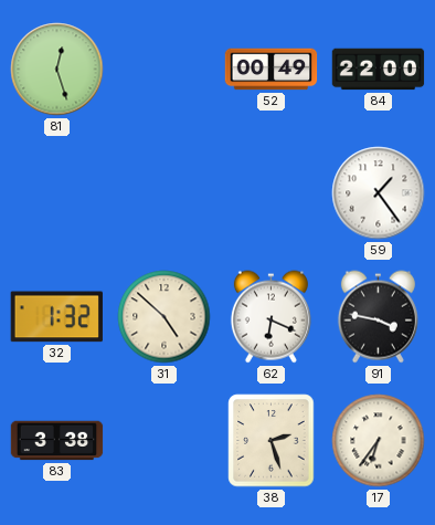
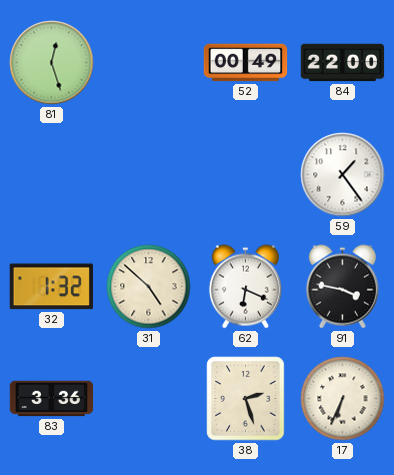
83: 3:38 -> 3:36
17: 6:36 -> 6:34
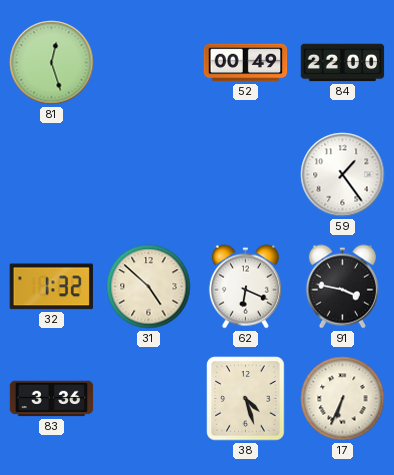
38: 2:27 -> 4:27
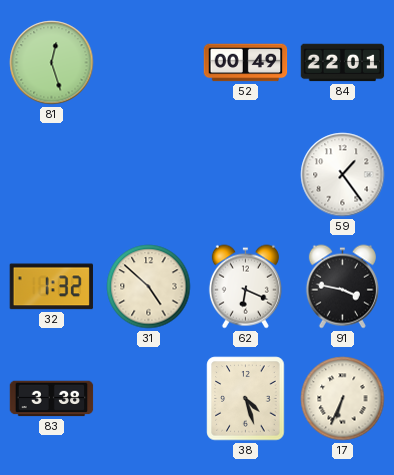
84: 22:00 -> 22:01
83: 3:36 -> 3:38
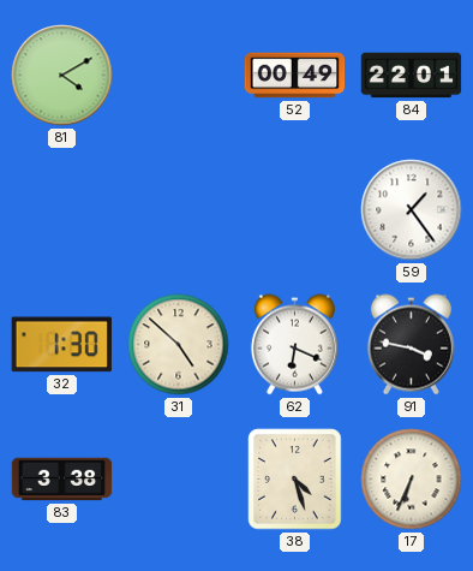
81: 12:27 -> 4:10
32: 1:32 -> 1:30
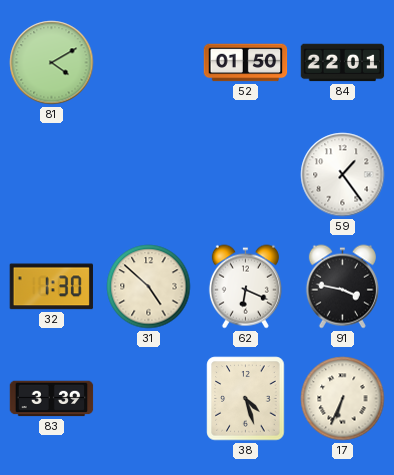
52: 00:49 -> 01:50
83: 3:38 -> 3:39
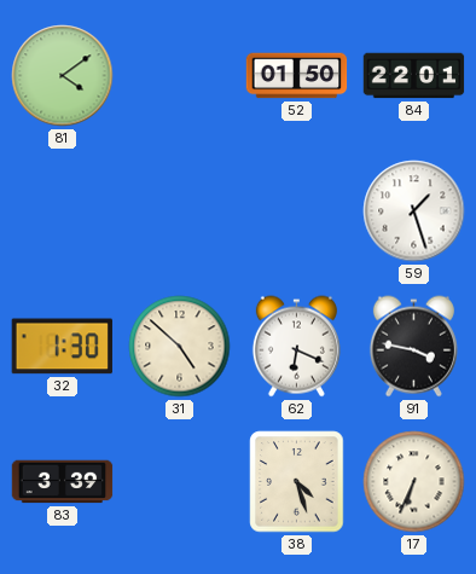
81: 4:10 -> 4:09
59: 1:24 -> 1:27
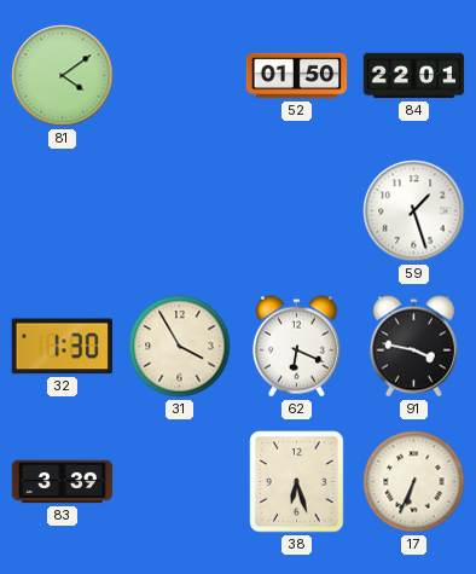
31: 4:52 -> 3:55
38: 4:27 -> 6:27
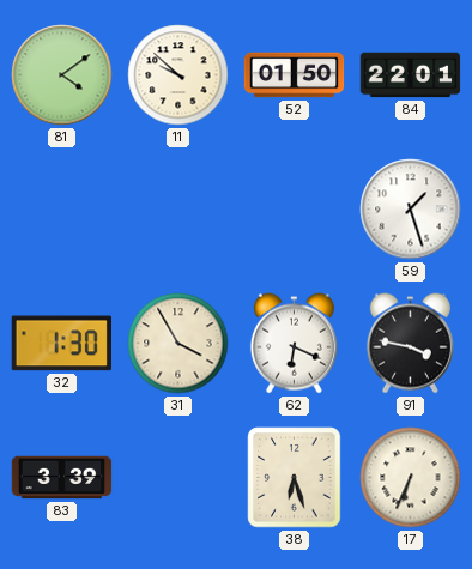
11: none -> 9:52
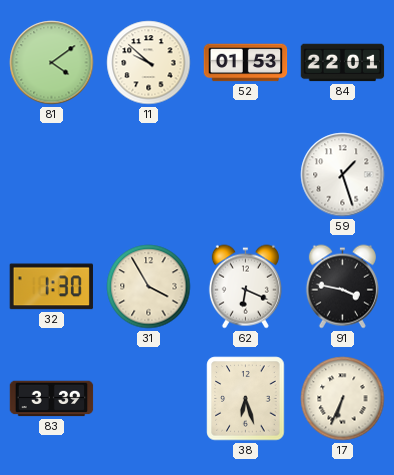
52: 01:50 -> 01:53
